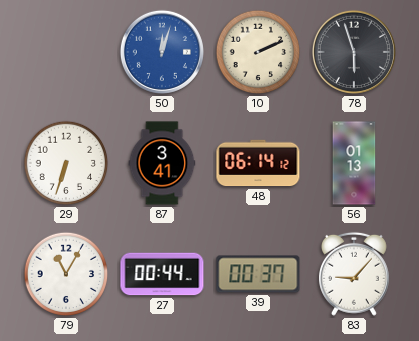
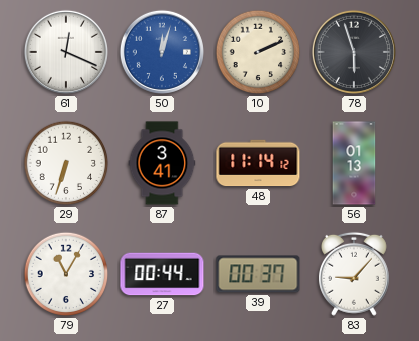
61: none -> 12:19
48: 06:14 -> 11:14
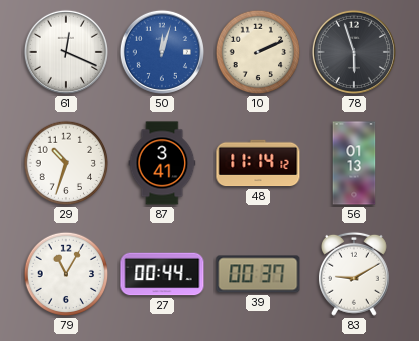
29: 6:33 -> 10:33
83: 9:07 -> 9:10
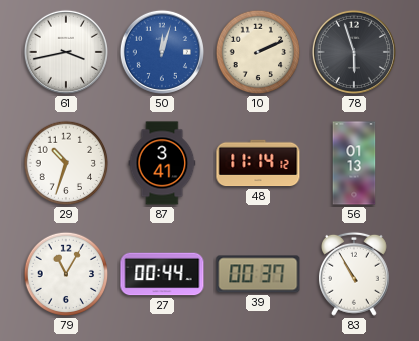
61: 12:19 -> 3:43
83: 9:10 -> 10:55
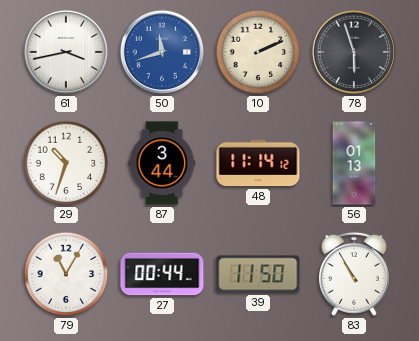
50: 12:03 -> 11:42
87: 3:41 -> 3:44
39: 00:37 -> 11:50
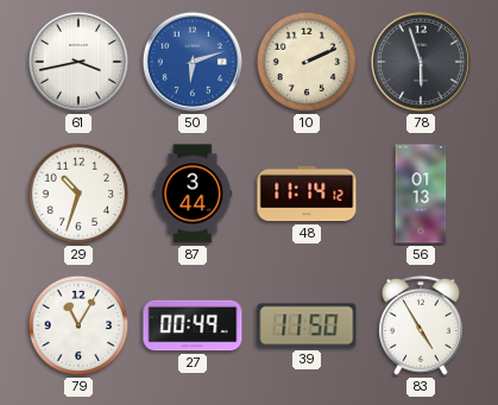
50: 11:42 -> 6:12
27: 00:44 -> 00:49
83: 10:55 -> 4:55
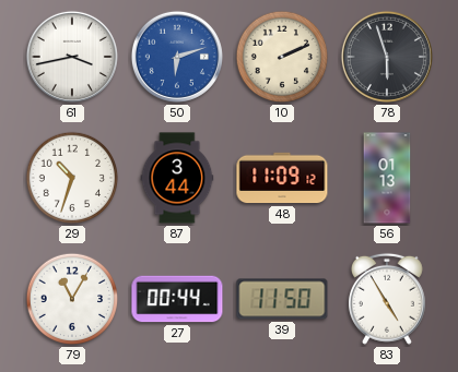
48: 11:14 -> 11:09
27: 00:49 -> 00:44
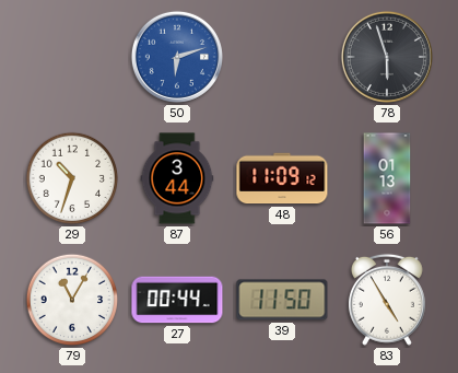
61: 3:43 -> none
10: 2:11 -> none
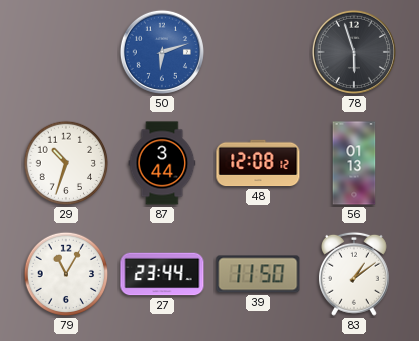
48: 11:09 -> 12:08
27: 00:44 -> 23:44
83: 4:55 -> 1:09
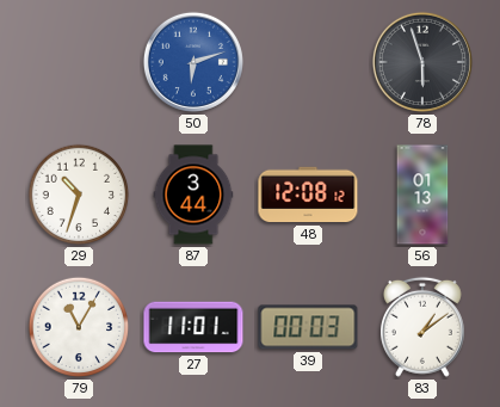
27: 23:44 -> 11:01
39: 11:50 -> 00:03
